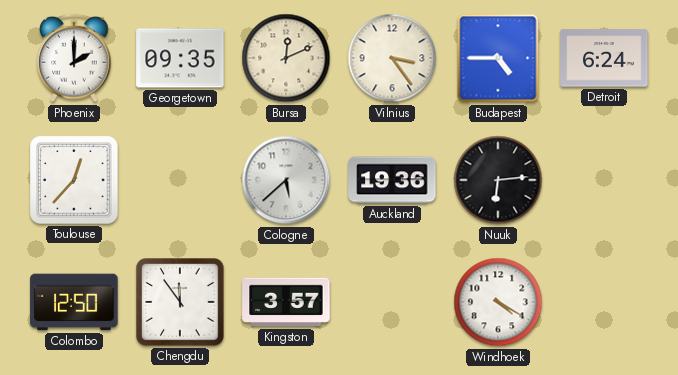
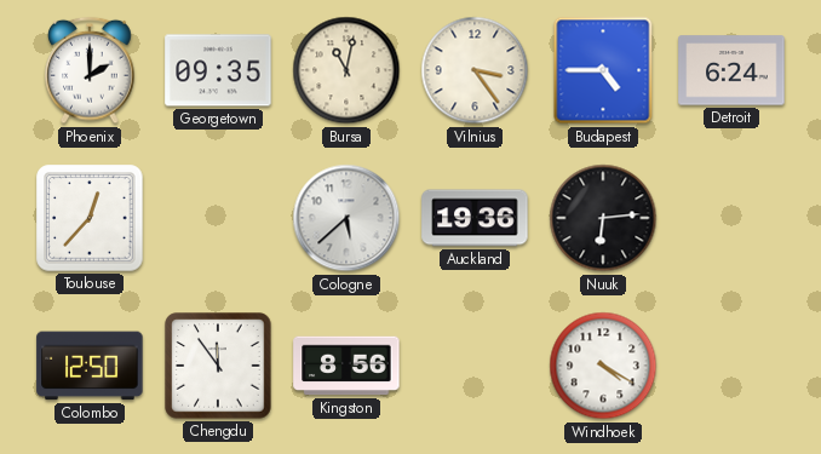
Bursa: 12:11 -> 11:02
Kingston: 3:57 -> 8:56
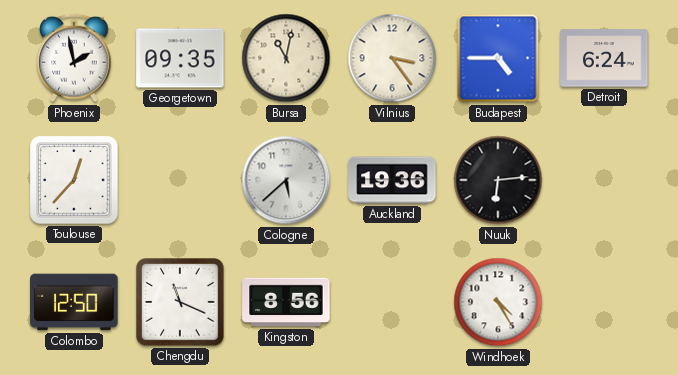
Phoenix: 2:00 -> 1:58
Chengdu: 11:54 -> 11:19
Windhoek: 4:20 -> 4:25
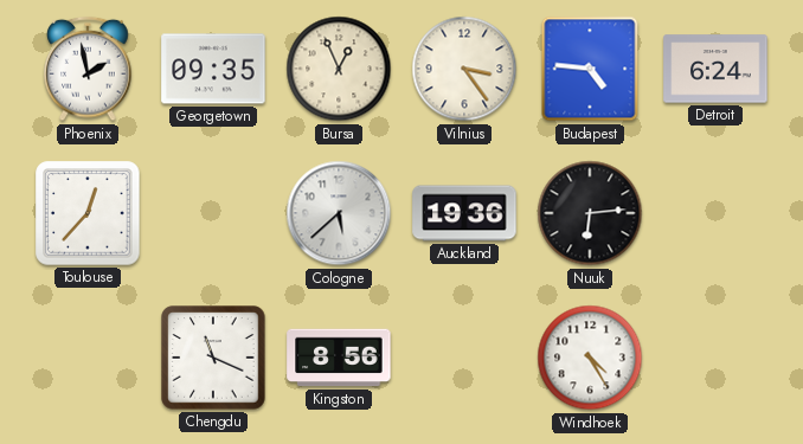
Bursa: 11:02 -> 12:56
Budapest: 4:45 -> 4:46
Colombo: 12:50 -> none
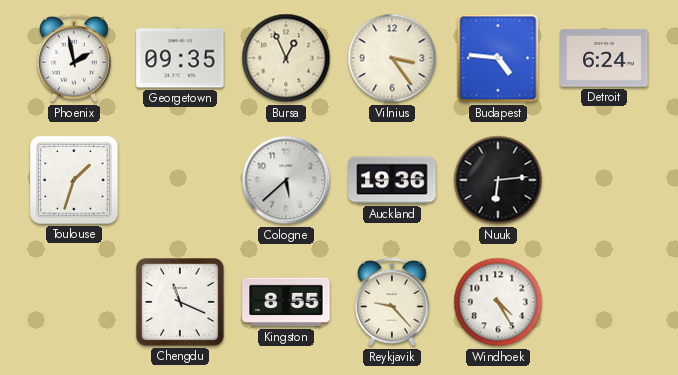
Toulouse: 12:37 -> 1:33
Kingston: 8:56 -> 8:55
Reykjavik: none -> 9:23
